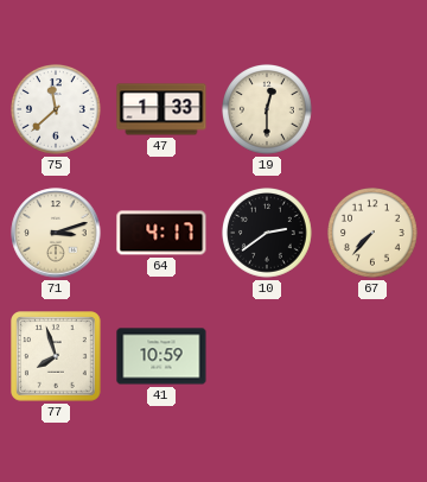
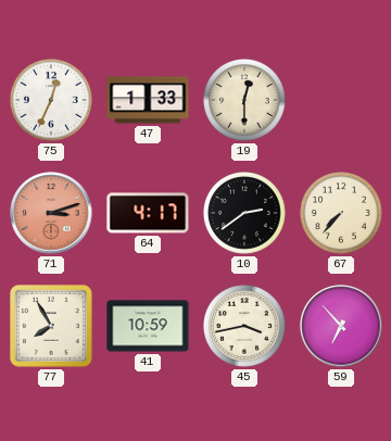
75: 11:38 -> 12:34
71 dial: cream -> salmon
77: 7:57 -> 7:55
45: none -> 3:43
59: none -> 6:53
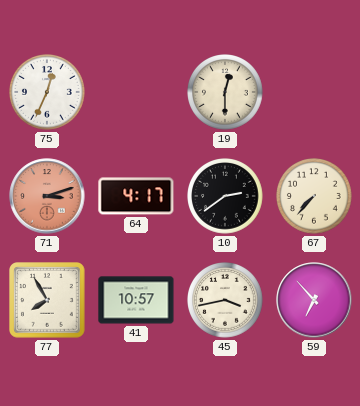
47: 1:33 -> none
41: 10:59 -> 10:57
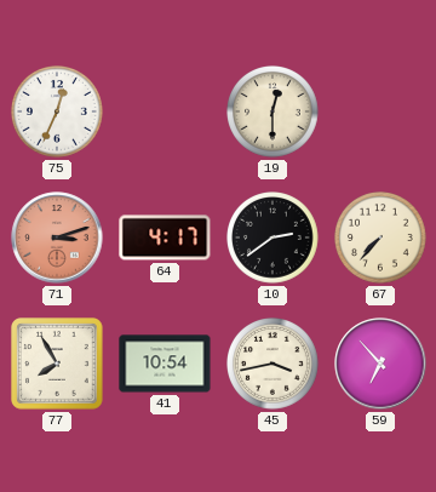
41: 10:57 -> 10:54
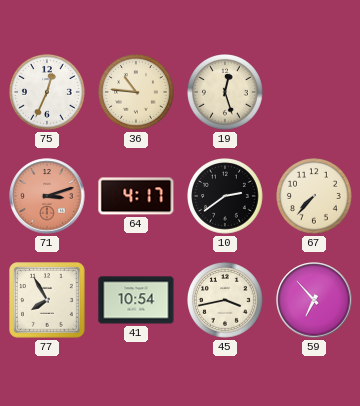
36: none -> 10:46
19: 12:30 -> 12:27
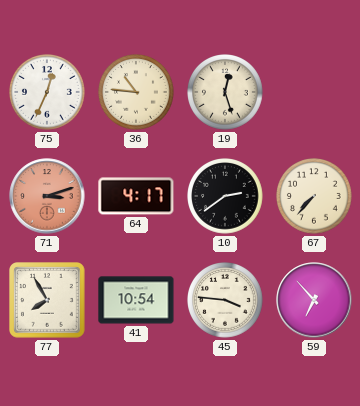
45: 3:43 -> 3:46
